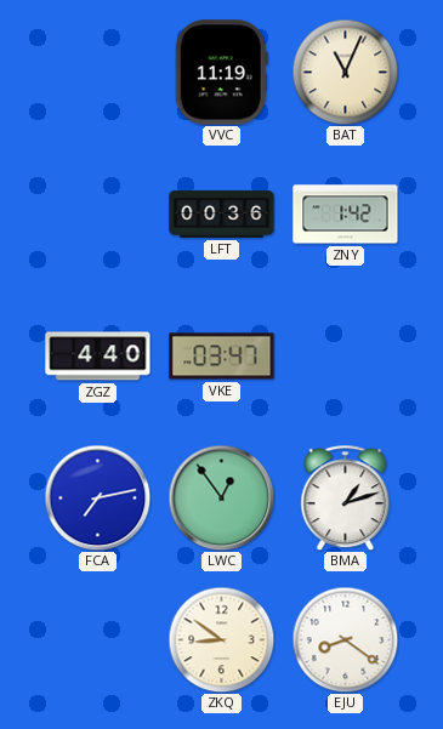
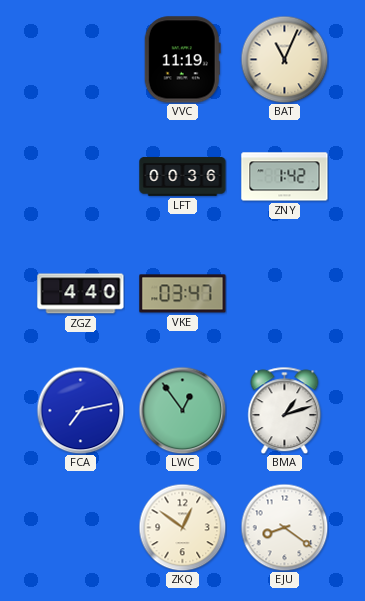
ZKQ: 8:51 -> 12:51
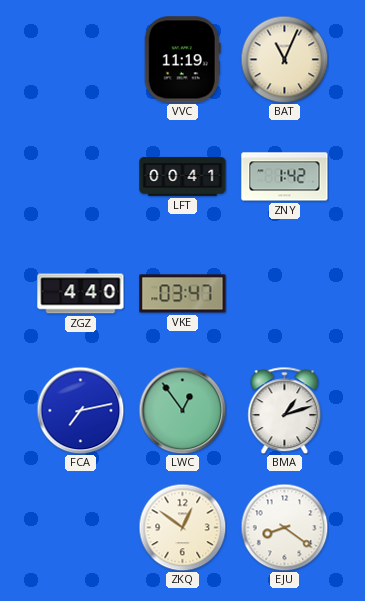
LFT: 00:36 -> 00:41
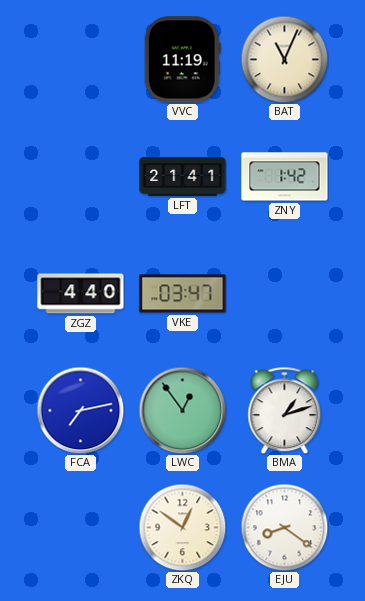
LFT: 00:41 -> 21:41
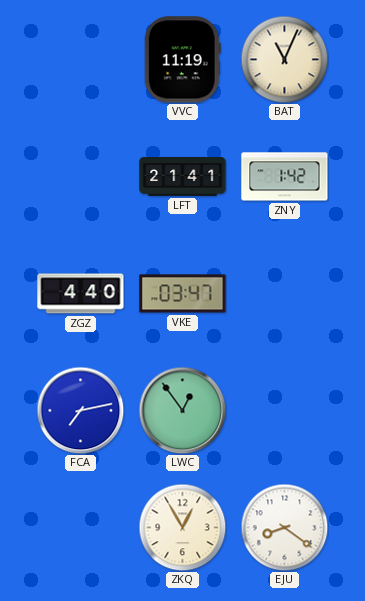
BMA: 1:12 -> none
ZKQ: 12:51 -> 12:55
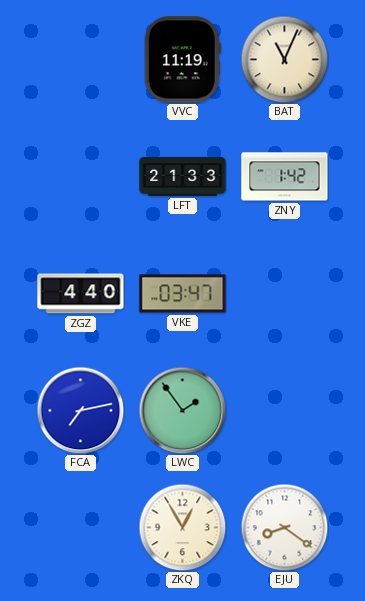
LFT: 21:41 -> 21:33
LWC: 12:54 -> 1:54
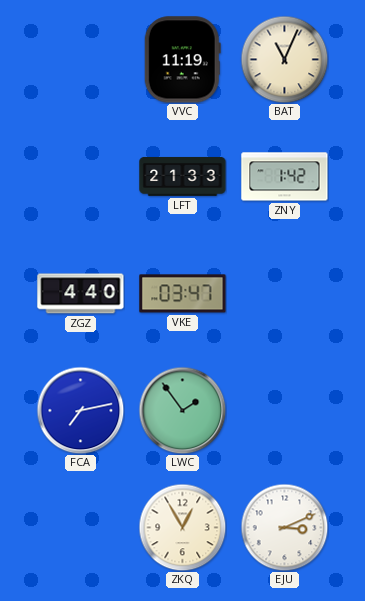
EJU: 8:21 -> 3:11
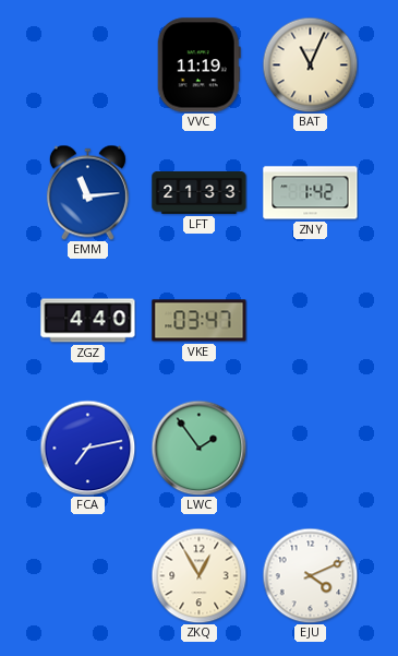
EMM: none -> 11:14
EJU: 3:11 -> 4:11
